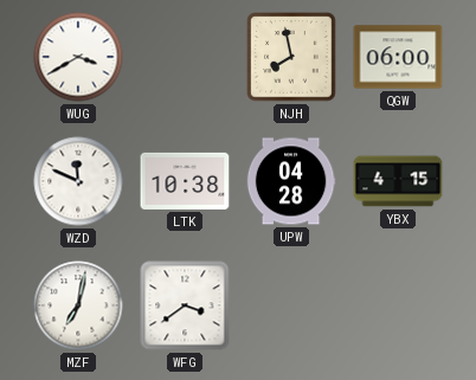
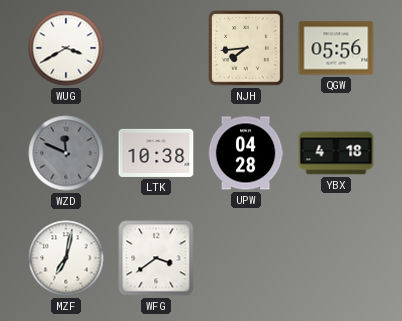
NJH: 7:58 -> 7:44
QGW: 06:00 -> 05:56
WZD dial: white -> grey
YBX: 4:15 -> 4:18
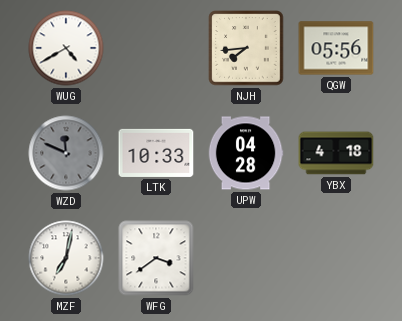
WUG: 3:40 -> 4:40
LTK: 10:38 -> 10:33
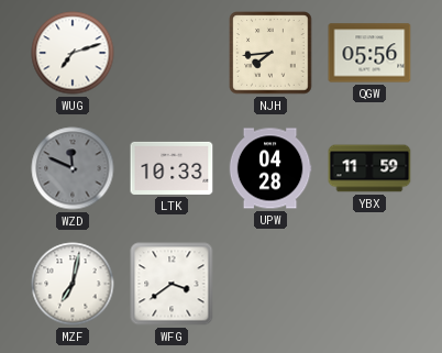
WUG: 4:40 -> 7:12
YBX: 4:18 -> 11:59
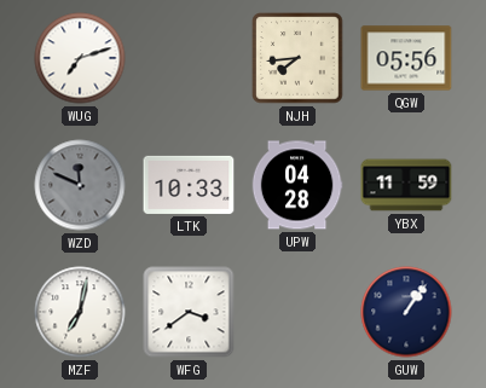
GUW: none -> 1:06
